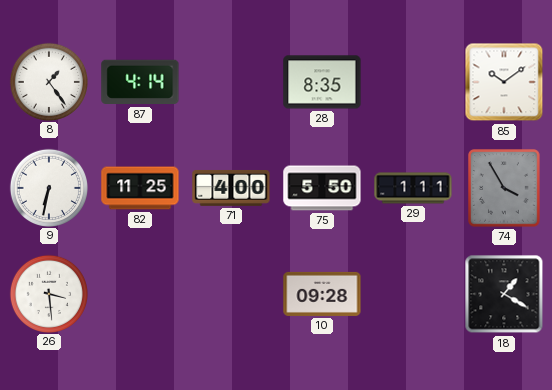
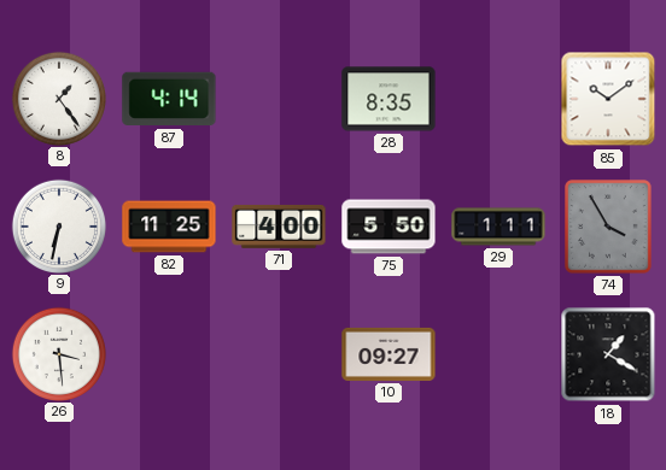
10: 09:28 -> 09:27
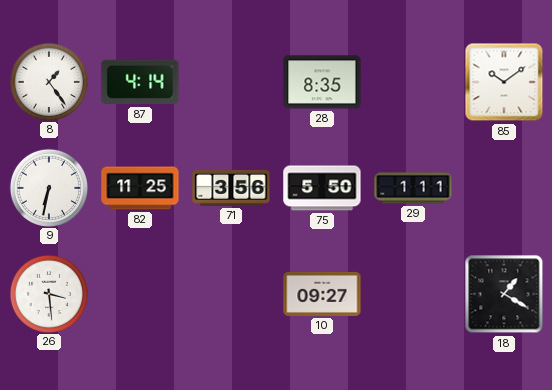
71: 4:00 -> 3:56
74: 3:55 -> none
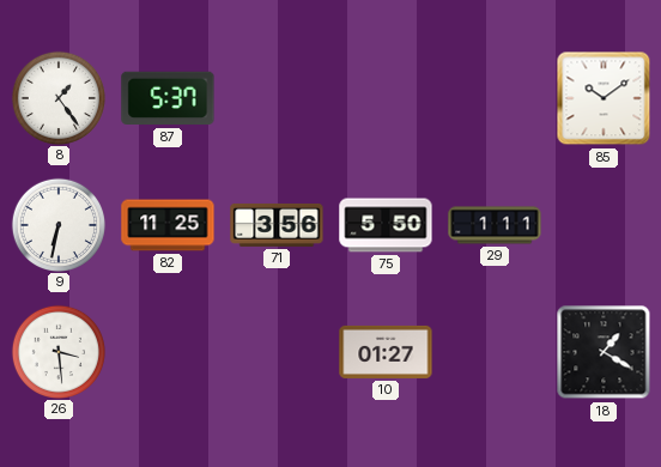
87: 4:14 -> 5:37
28: 8:35 -> none
10: 09:27 -> 01:27
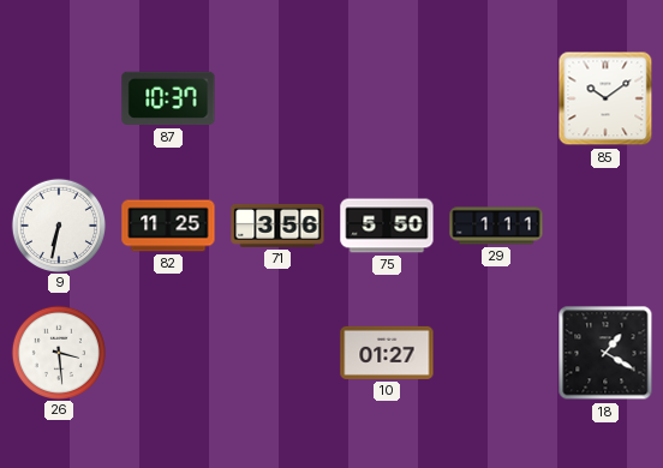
8: 1:24 -> none
87: 5:37 -> 10:37
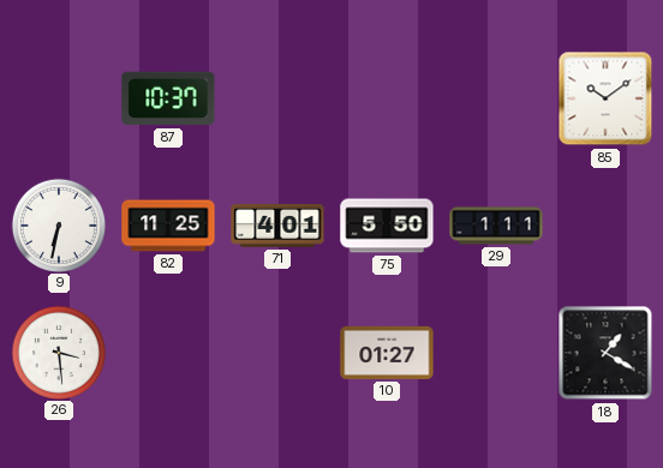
71: 3:56 -> 4:01
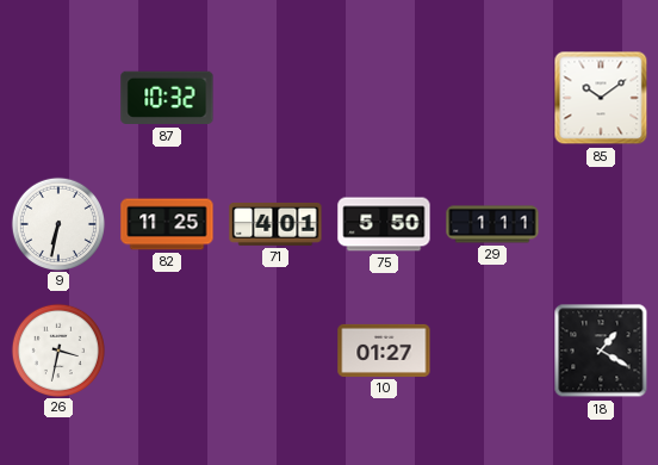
87: 10:37 -> 10:32
26: 3:29 -> 3:32
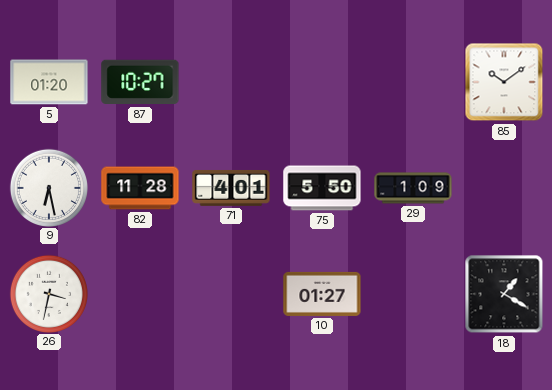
5: none -> 01:20
87: 10:32 -> 10:27
9: 6:32 -> 6:28
82: 11:25 -> 11:28
29: 1:11 -> 1:09
